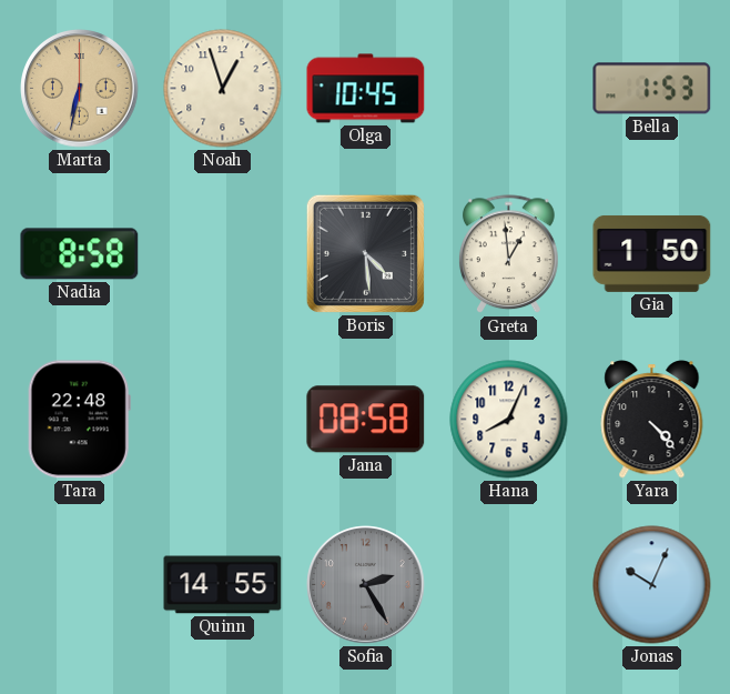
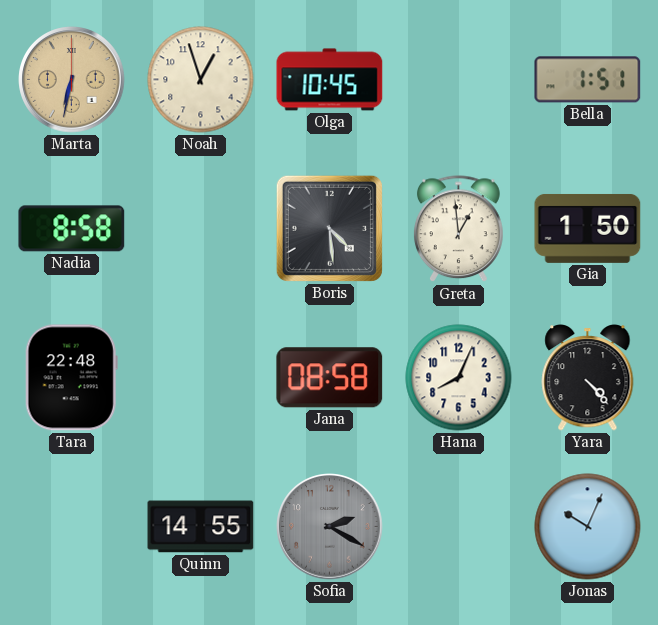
Bella: 1:53 -> 1:51
Sofia: 2:25 -> 2:20
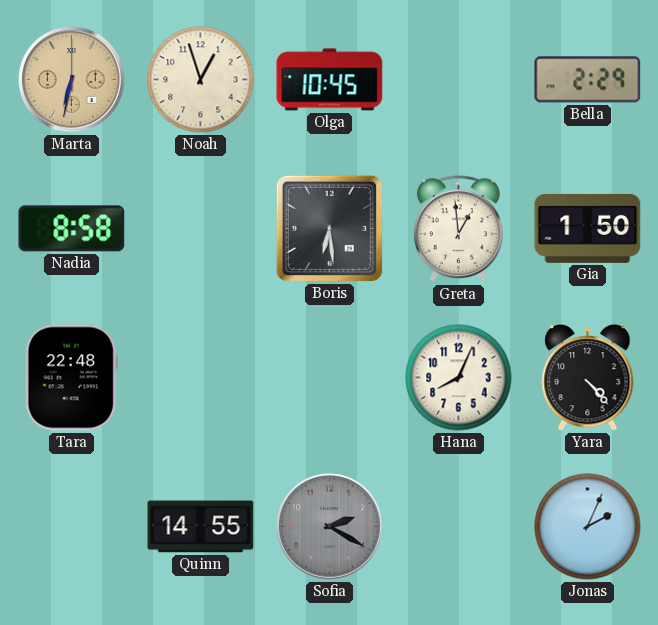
Bella: 1:51 -> 2:29
Boris: 4:29 -> 6:29
Jana: 08:58 -> none
Jonas: 10:04 -> 2:04
